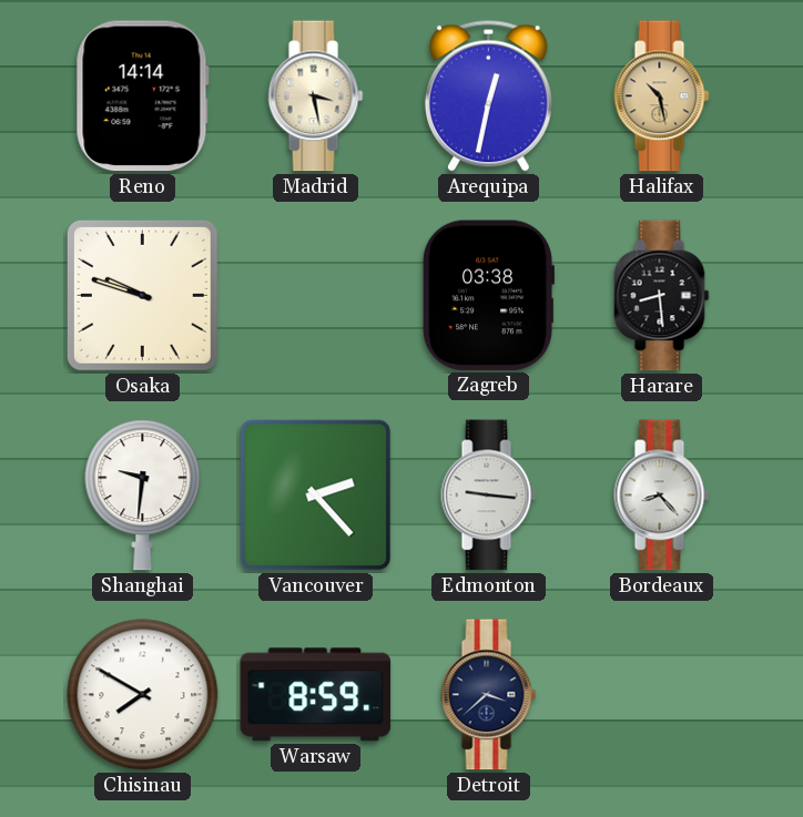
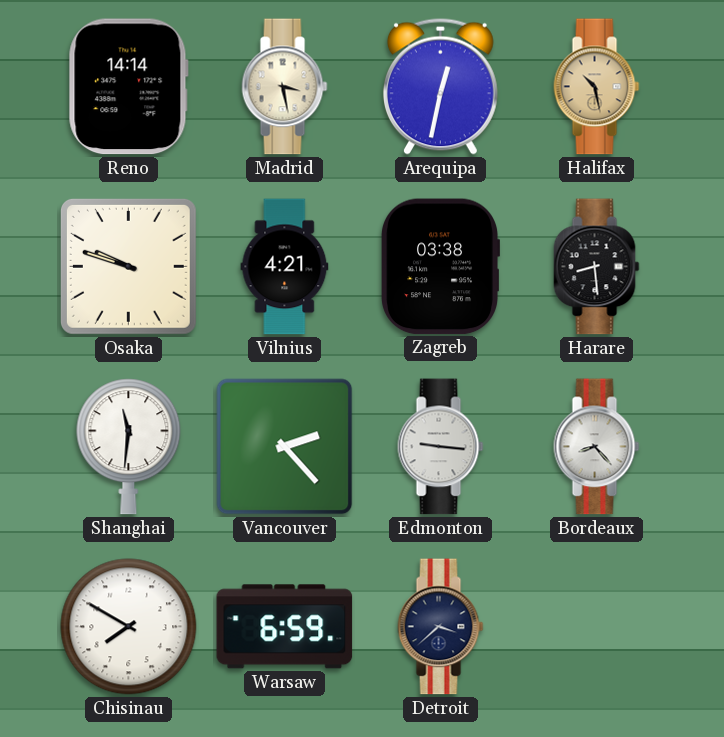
Vilnius: none -> 4:21
Shanghai: 9:31 -> 11:31
Warsaw: 8:59 -> 6:59
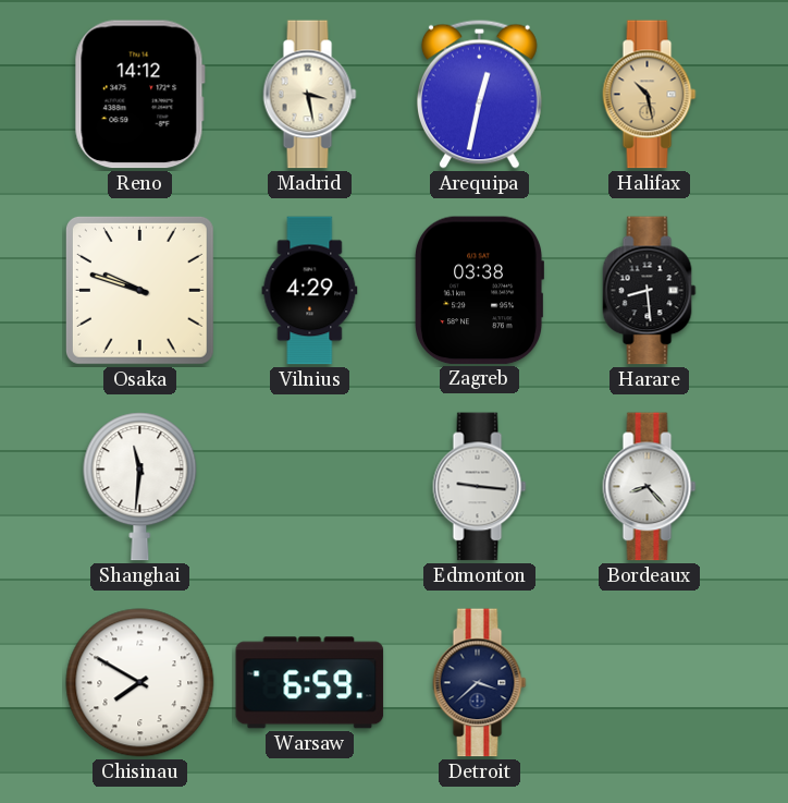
Reno: 14:14 -> 14:12
Vilnius: 4:21 -> 4:29
Vancouver: 2:23 -> none
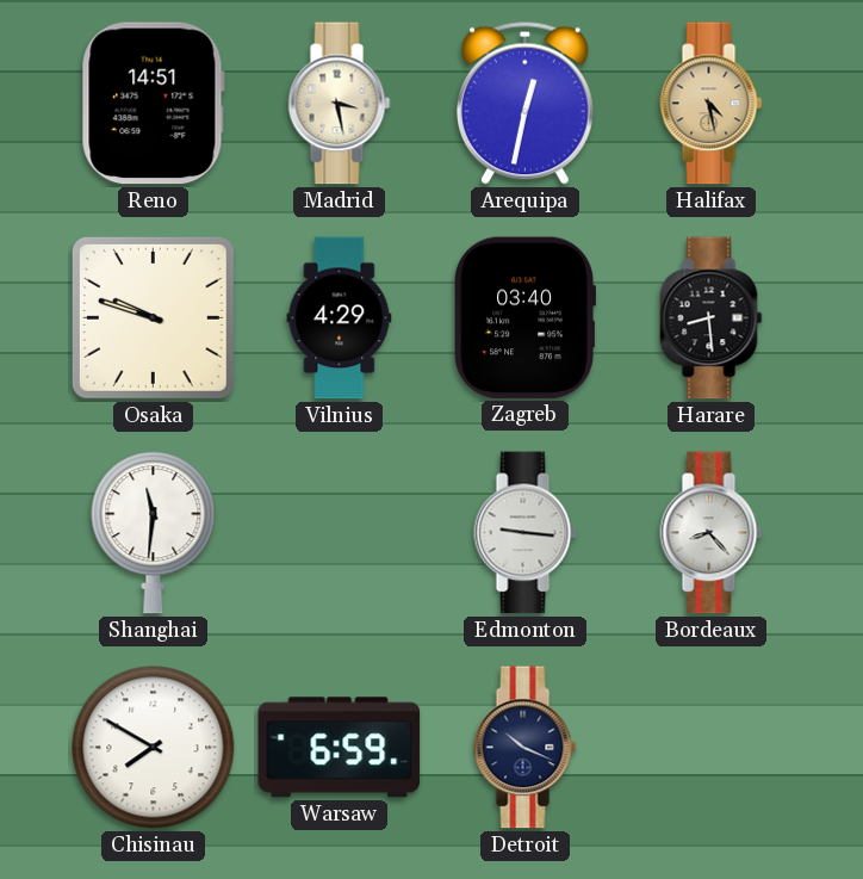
Reno: 14:12 -> 14:51
Halifax: 10:28 -> 4:28
Zagreb: 03:38 -> 03:40
Detroit: 3:38 -> 10:19
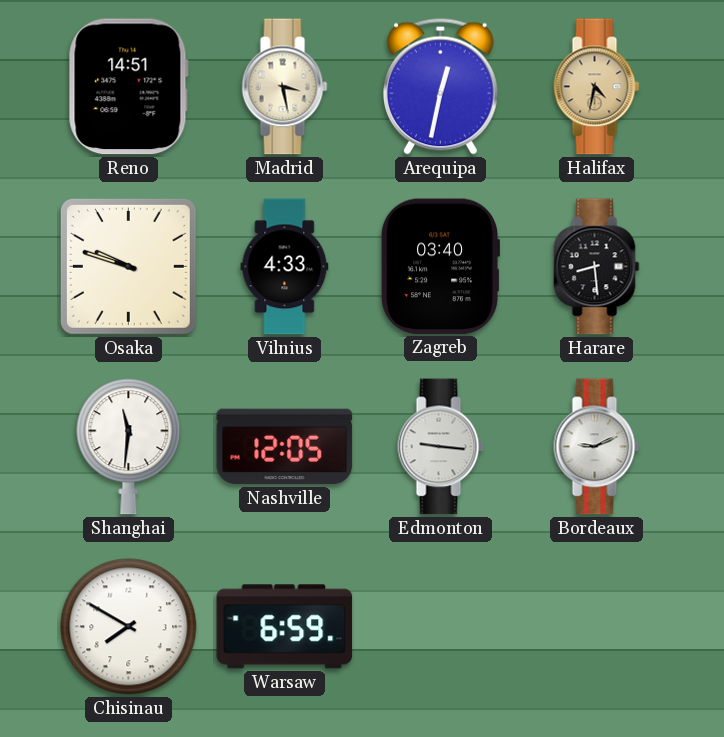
Halifax: 4:28 -> 4:32
Vilnius: 4:29 -> 4:33
Nashville: none -> 12:05
Bordeaux: 8:23 -> 9:11
Detroit: 10:19 -> none
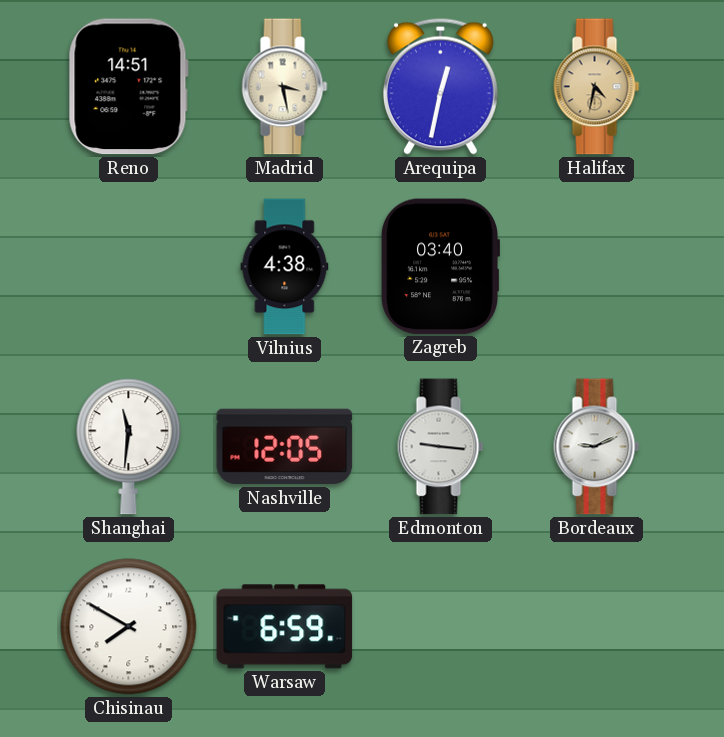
Osaka: 9:48 -> none
Vilnius: 4:33 -> 4:38
Harare: 8:29 -> none
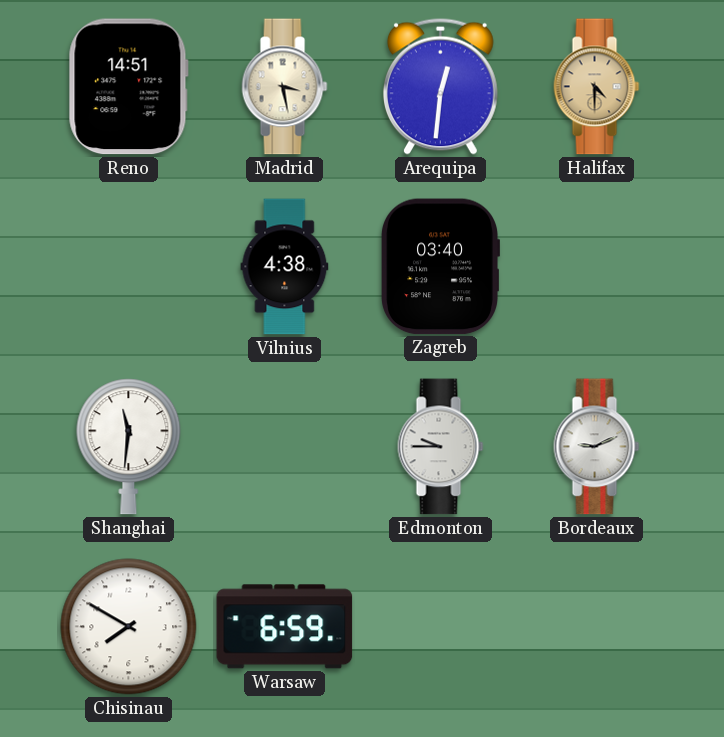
Arequipa: 12:32 -> 12:31
Halifax: 4:32 -> 4:30
Nashville: 12:05 -> none
Edmonton: 9:16 -> 9:45
